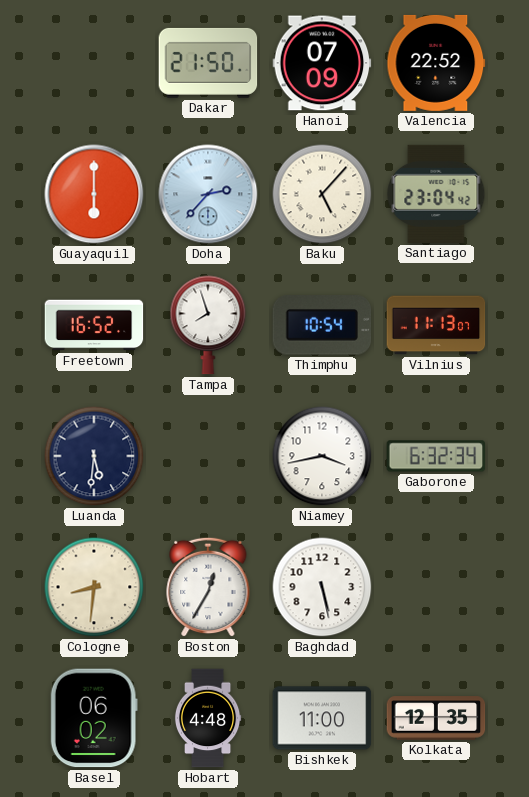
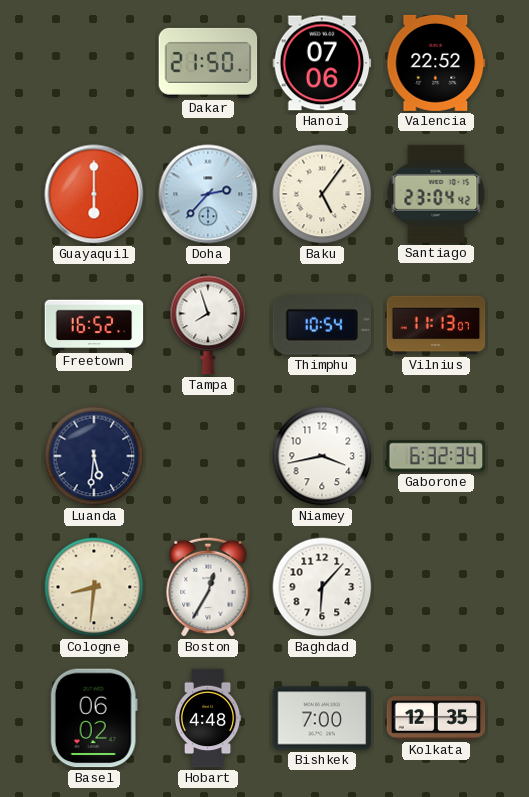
Hanoi: 07:09 -> 07:06
Baku: 5:07 -> 5:06
Baghdad: 5:28 -> 6:07
Bishkek: 11:00 -> 7:00
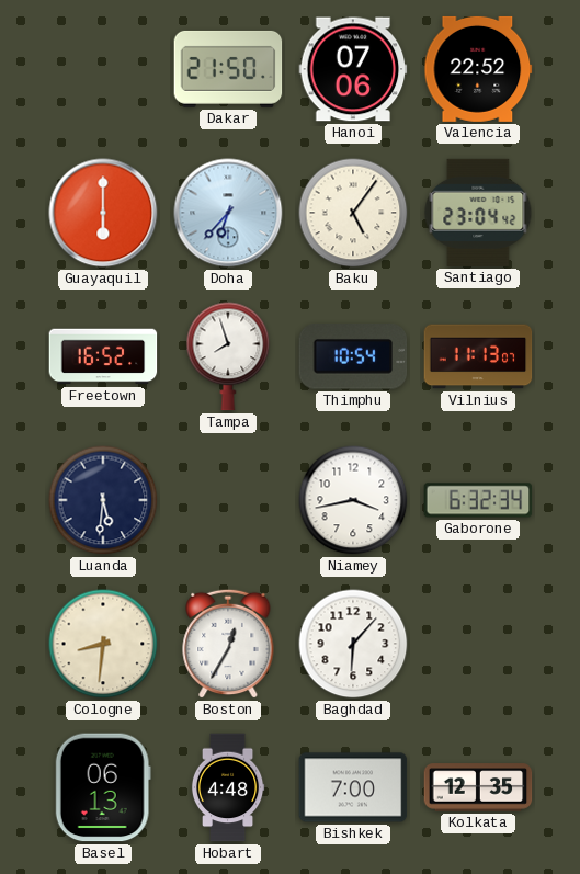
Doha: 2:37 -> 6:37
Basel: 06:02 -> 06:13
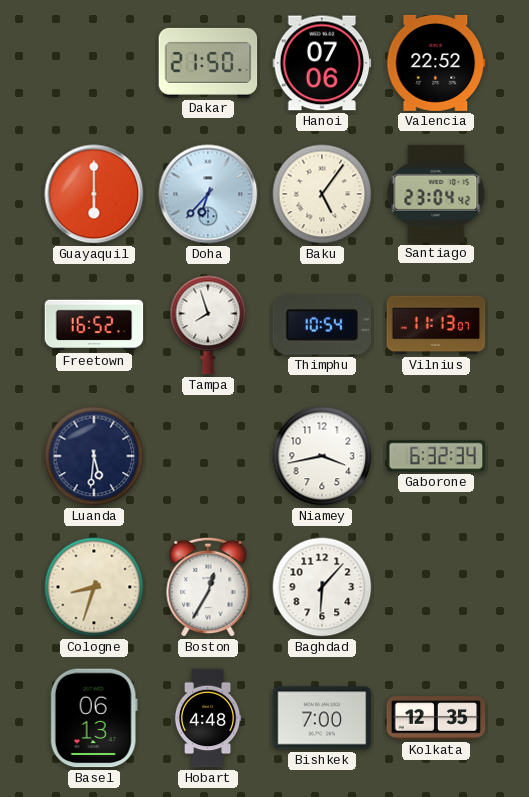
Cologne: 8:31 -> 8:33
